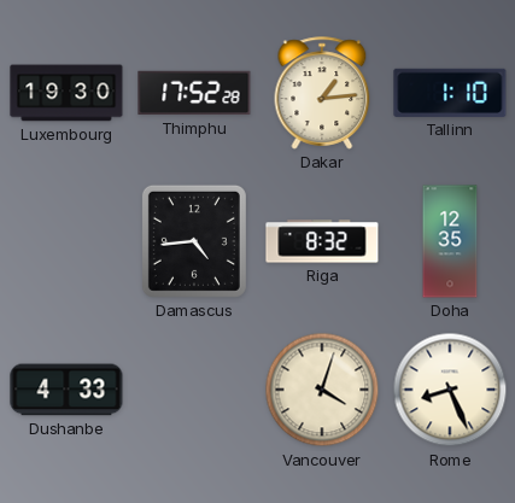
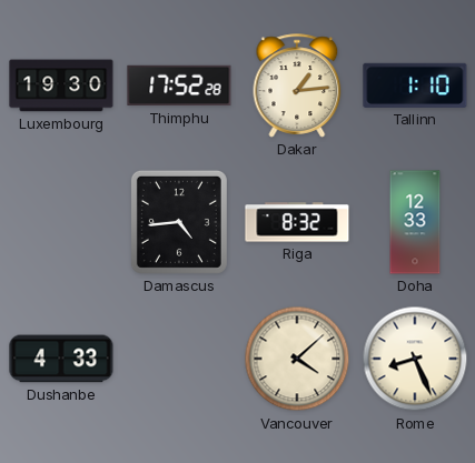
Doha: 12:35 -> 12:33
Vancouver: 4:03 -> 4:08
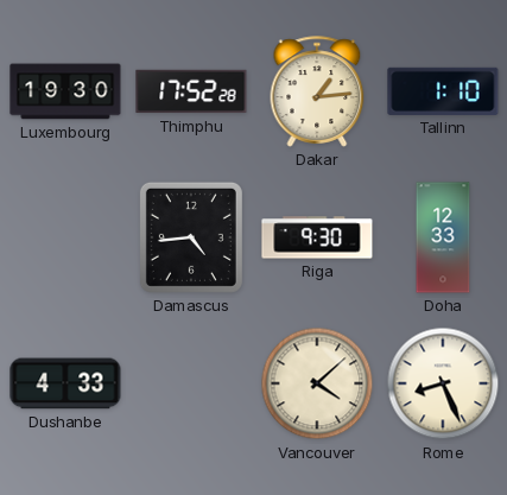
Riga: 8:32 -> 9:30
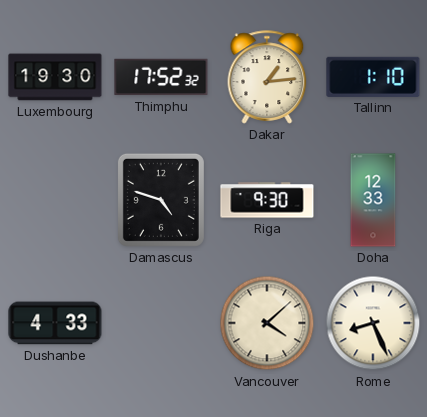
Thimphu: 17:52:28 -> 17:52:32
Damascus: 4:44 -> 4:48
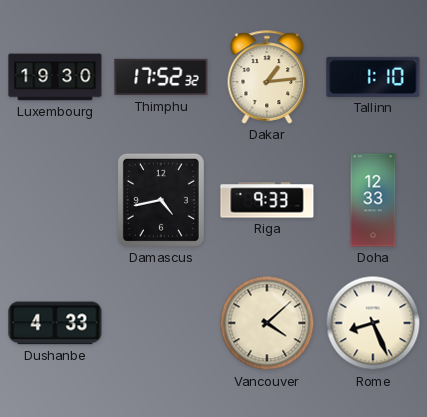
Damascus: 4:48 -> 4:43
Riga: 9:30 -> 9:33
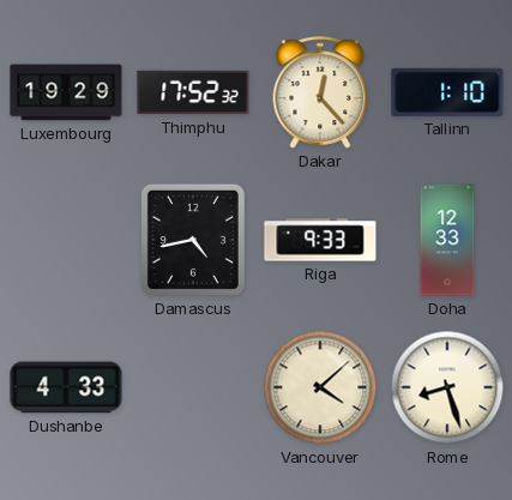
Luxembourg: 19:30 -> 19:29
Dakar: 1:14 -> 12:23
Rome: 8:26 -> 8:27
